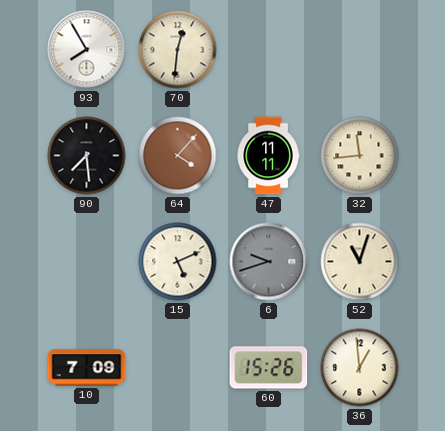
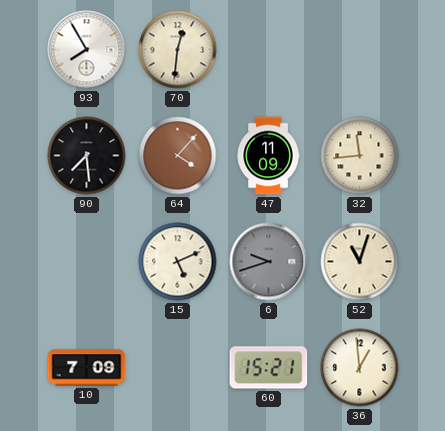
47: 11:11 -> 11:09
60: 15:26 -> 15:21
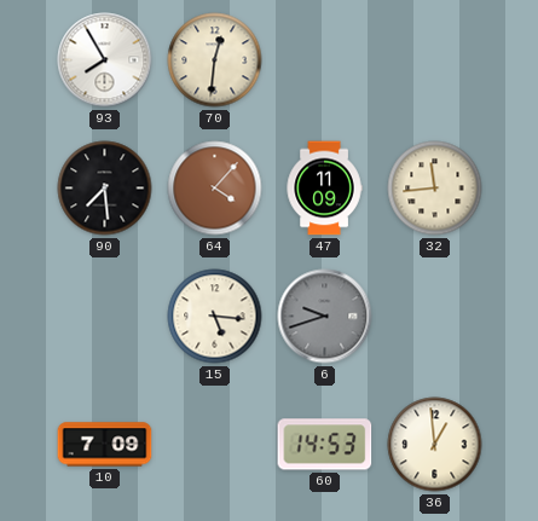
15: 5:11 -> 5:16
52: 11:03 -> none
60: 15:21 -> 14:53
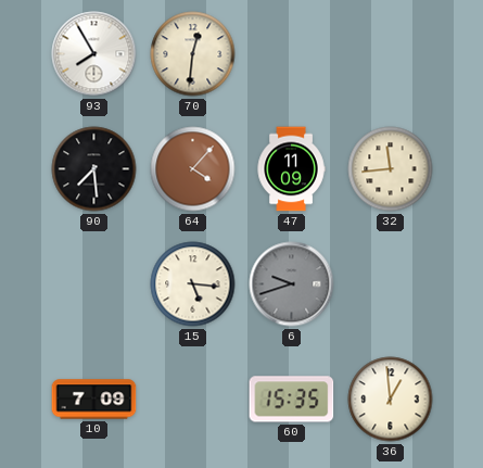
60: 14:53 -> 15:35
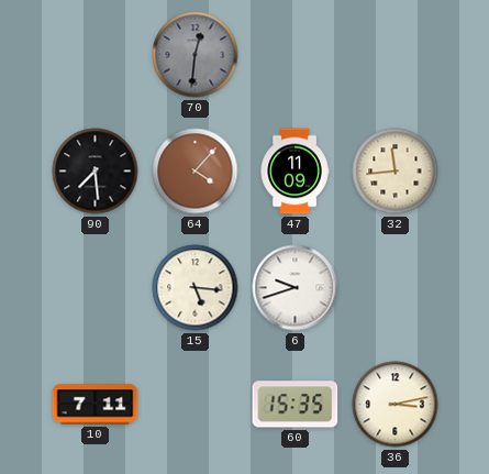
93: 7:55 -> none
70 dial: cream -> grey
6 dial: grey -> white
10: 7:09 -> 7:11
36: 12:59 -> 3:13
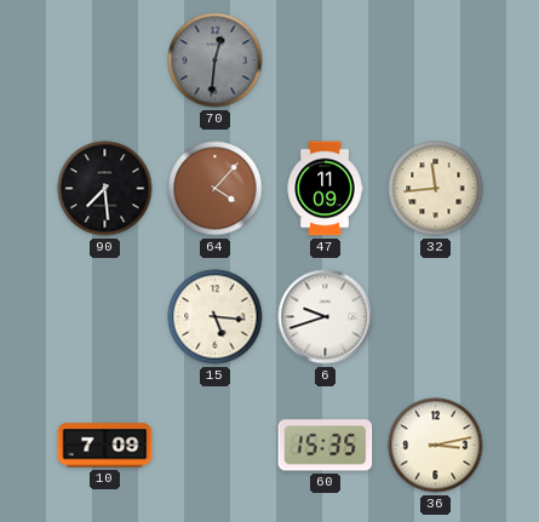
10: 7:11 -> 7:09
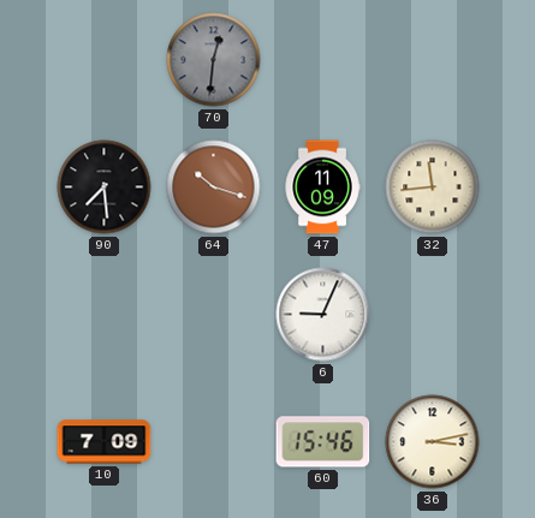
64: 4:07 -> 10:18
15: 5:16 -> none
6: 9:42 -> 9:04
60: 15:35 -> 15:46
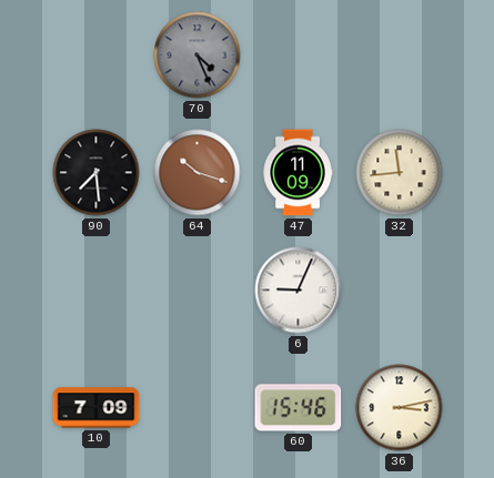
70: 12:31 -> 4:26
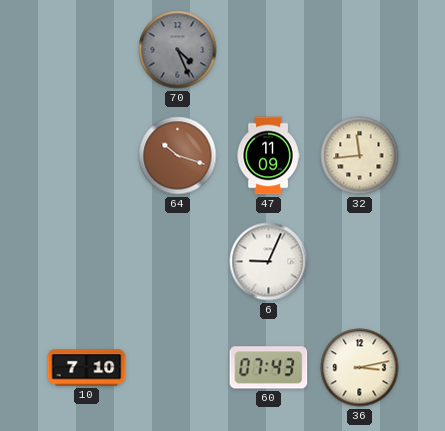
90: 7:29 -> none
10: 7:09 -> 7:10
60: 15:46 -> 07:43
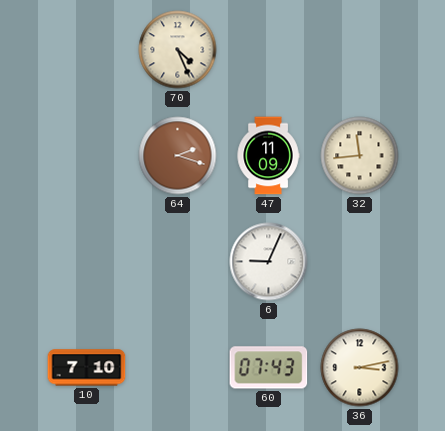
70 dial: grey -> cream
64: 10:18 -> 2:18
